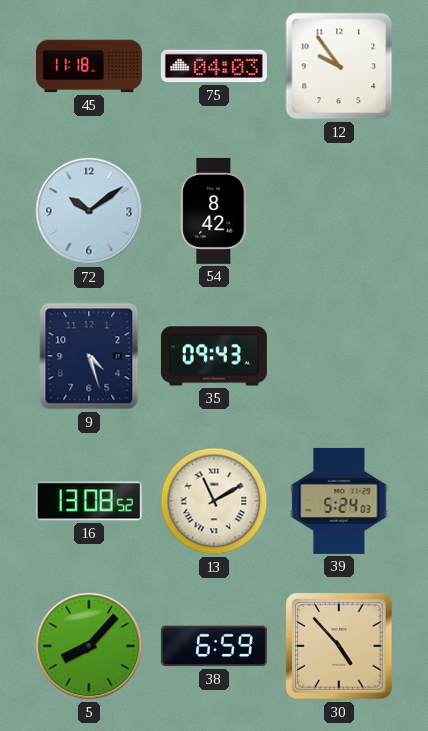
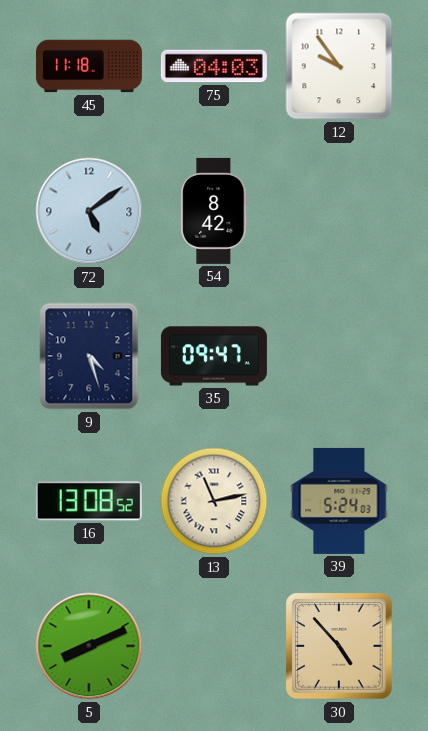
72: 10:09 -> 5:09
35: 09:43 -> 09:47
13: 11:10 -> 11:13
5: 8:07 -> 8:11
38: 6:59 -> none
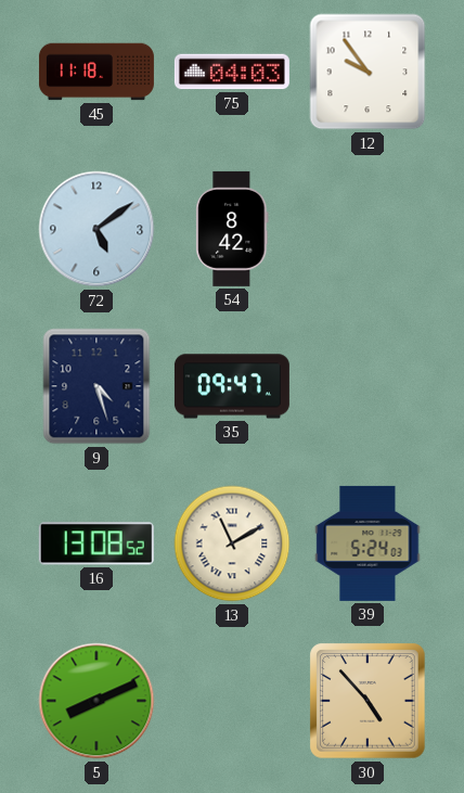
13: 11:13 -> 11:10
